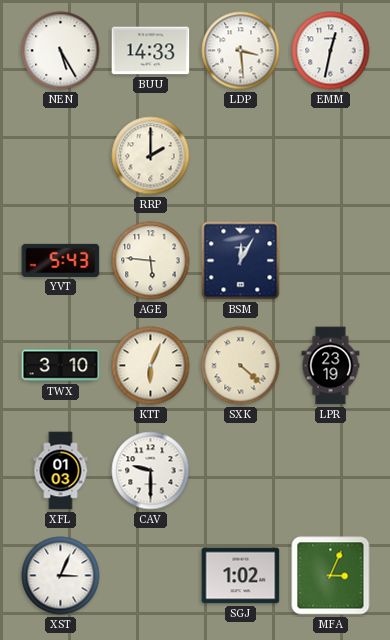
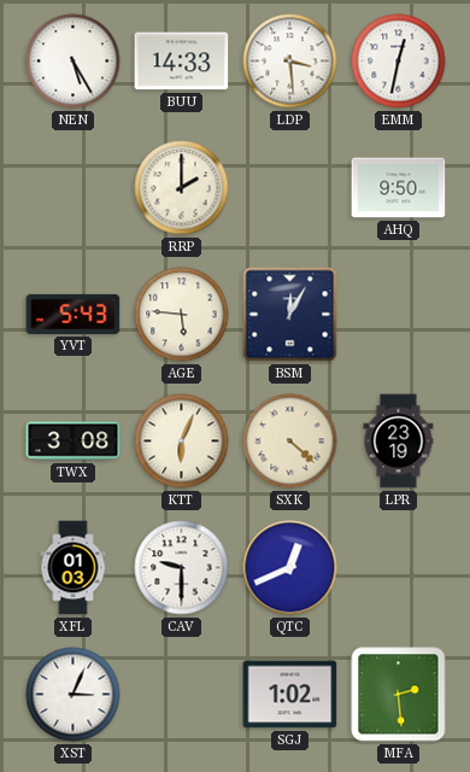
AHQ: none -> 9:50
TWX: 3:10 -> 3:08
QTC: none -> 12:41
MFA: 3:04 -> 2:29
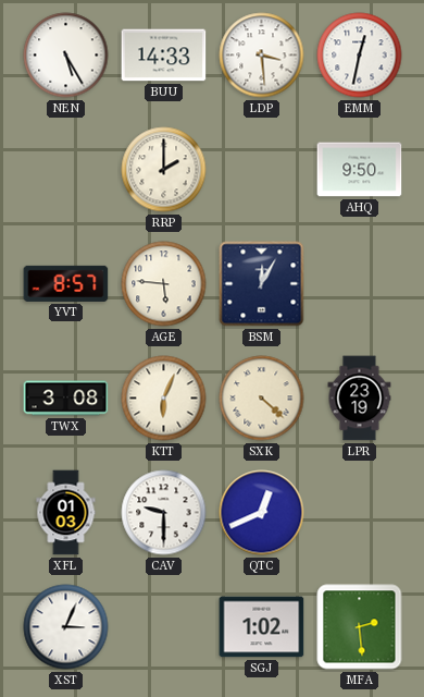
YVT: 5:43 -> 8:57
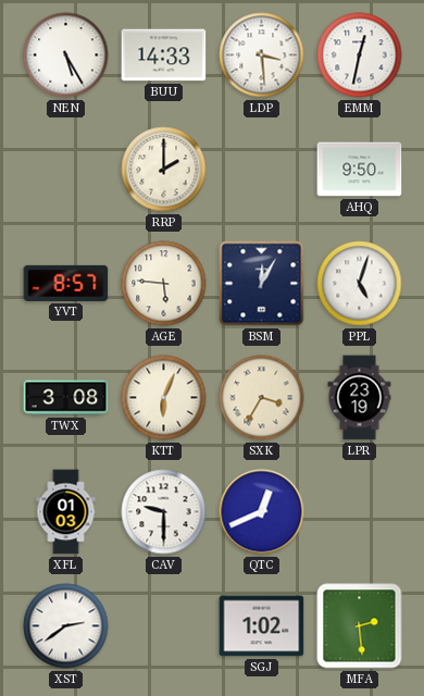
PPL: none -> 5:03
SXK: 4:22 -> 3:35
XST: 3:04 -> 2:39
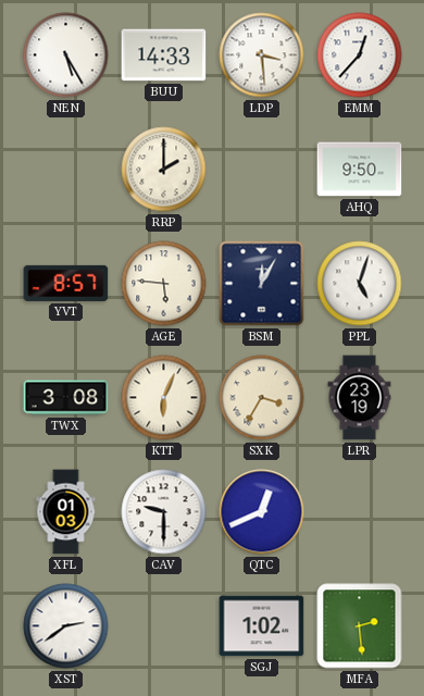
EMM: 12:32 -> 12:37
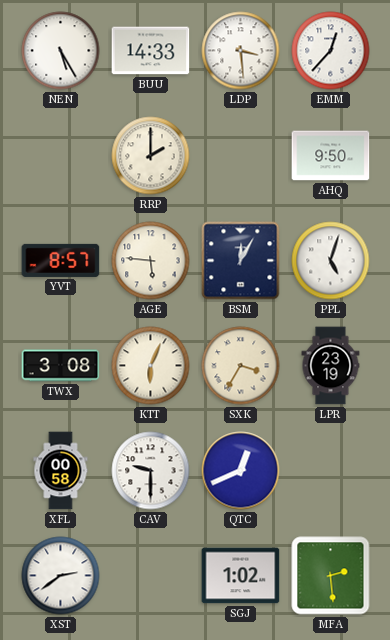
XFL: 01:03 -> 00:58
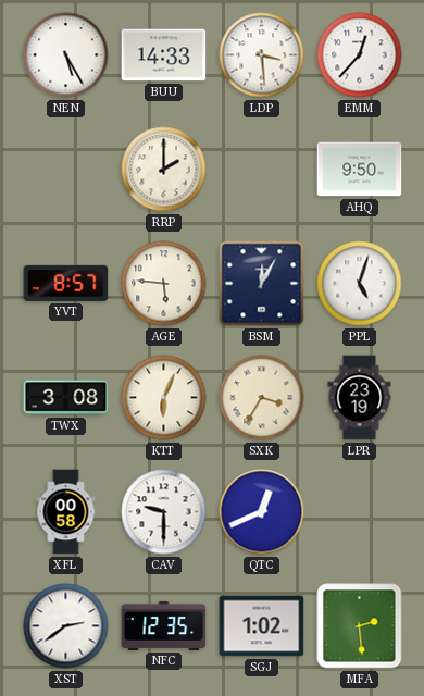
NFC: none -> 12:35
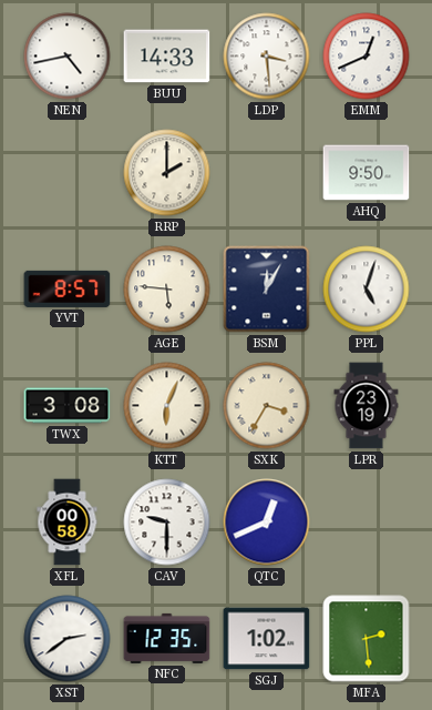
NEN: 5:25 -> 4:43
EMM: 12:37 -> 12:41
